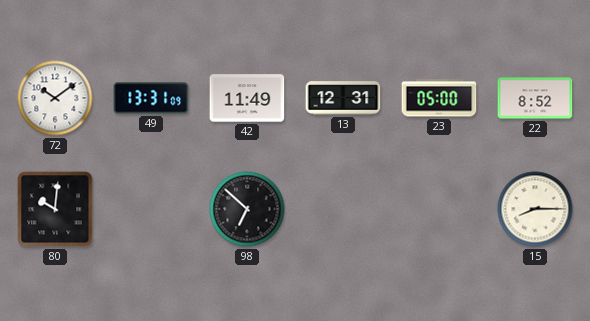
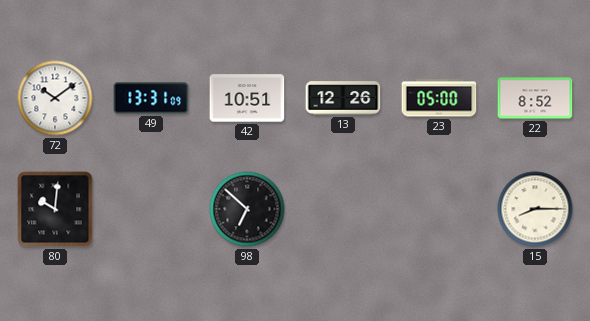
42: 11:49 -> 10:51
13: 12:31 -> 12:26
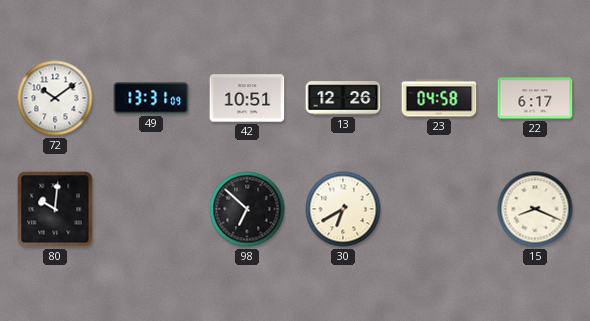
23: 05:00 -> 04:58
22: 8:52 -> 6:17
30: none -> 6:40
15: 8:15 -> 8:19
